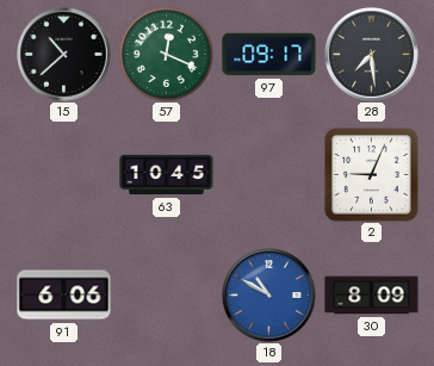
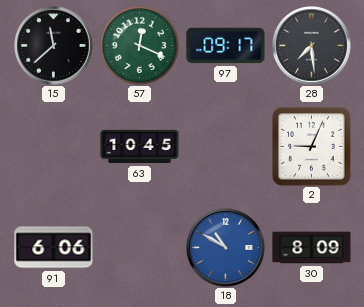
15: 10:38 -> 11:38
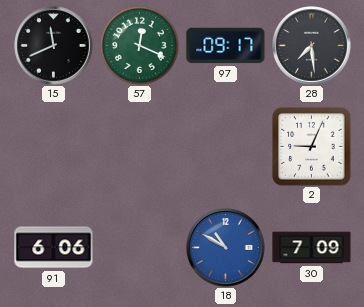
15: 11:38 -> 11:41
63: 10:45 -> none
30: 8:09 -> 7:09
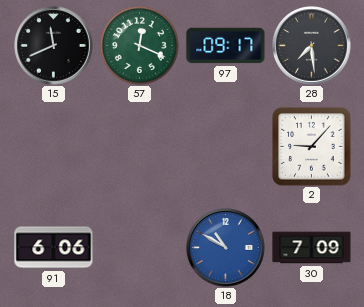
2: 9:04 -> 9:07
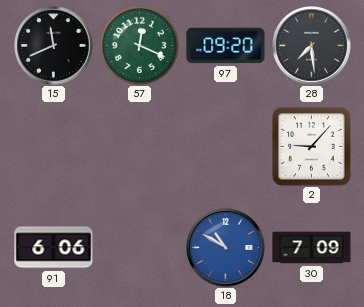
97: 09:17 -> 09:20
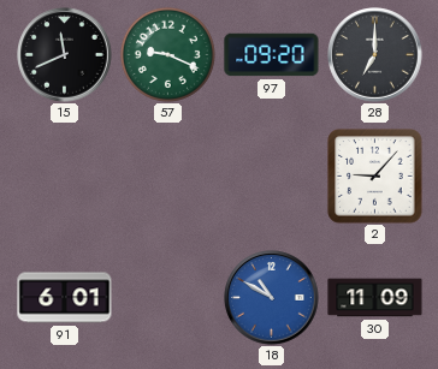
57: 12:19 -> 9:19
28: 7:29 -> 7:00
91: 6:06 -> 6:01
30: 7:09 -> 11:09
